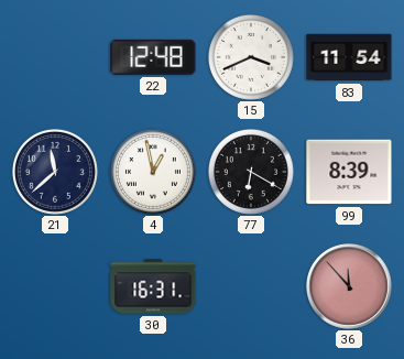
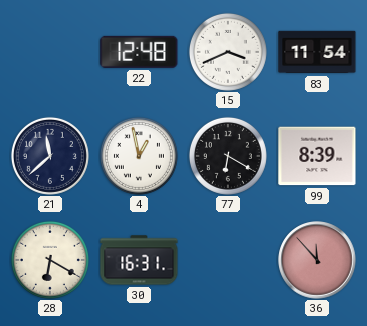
28: none -> 6:20
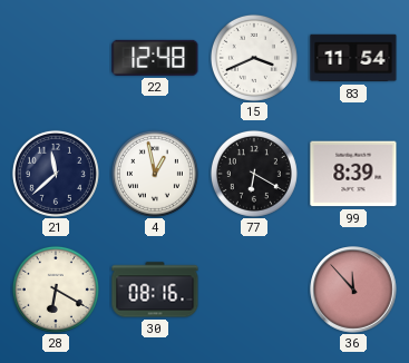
30: 16:31 -> 08:16
